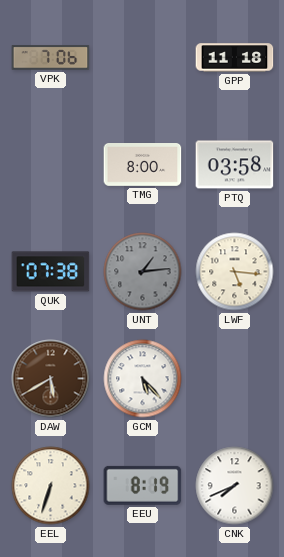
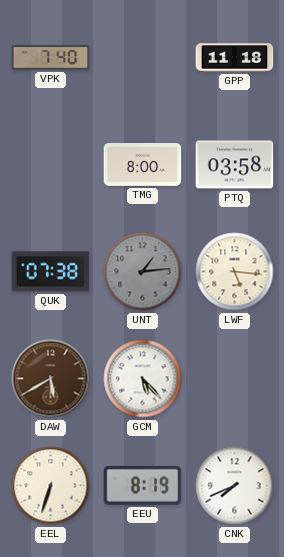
VPK: 7:06 -> 7:40
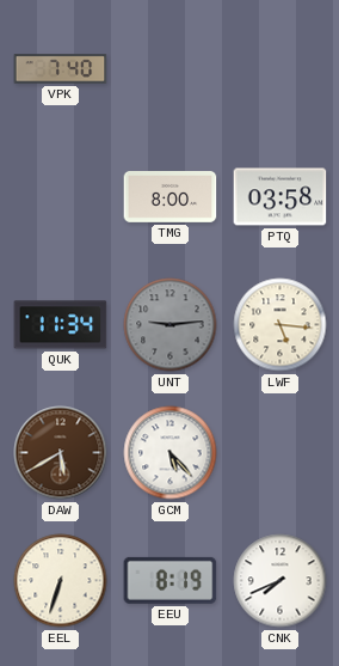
GPP: 11:18 -> none
QUK: 07:38 -> 11:34
UNT: 1:14 -> 9:14
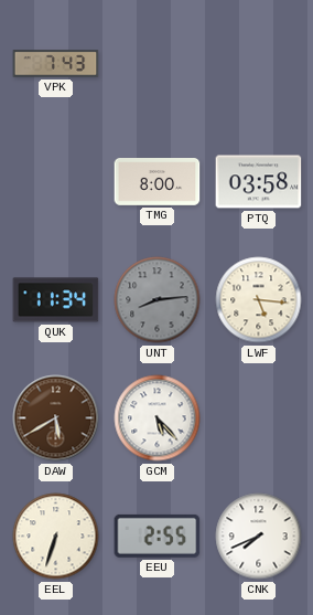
VPK: 7:40 -> 7:43
UNT: 9:14 -> 8:14
EEU: 8:19 -> 2:55
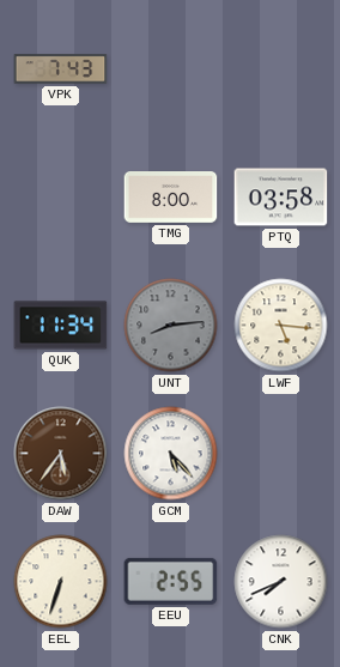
DAW: 5:40 -> 5:36
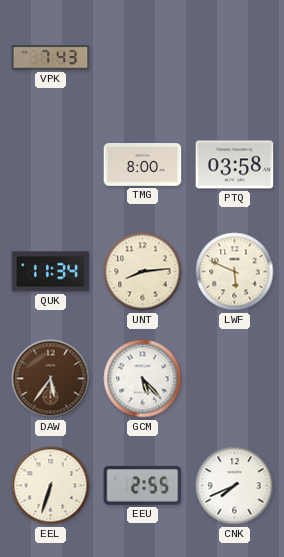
UNT dial: grey -> cream
LWF: 5:16 -> 5:49
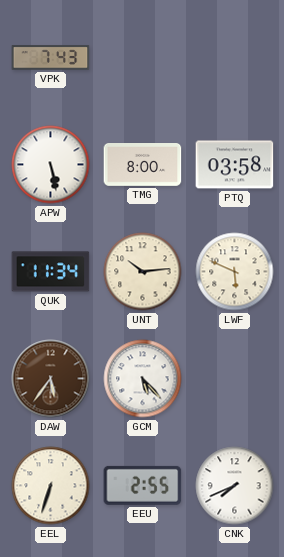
APW: none -> 5:28
UNT: 8:14 -> 10:14
